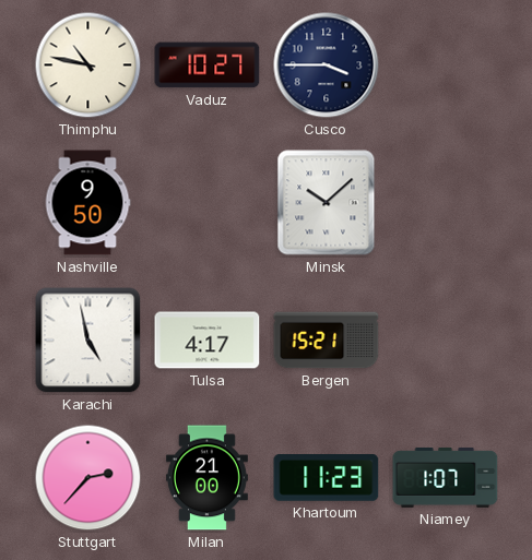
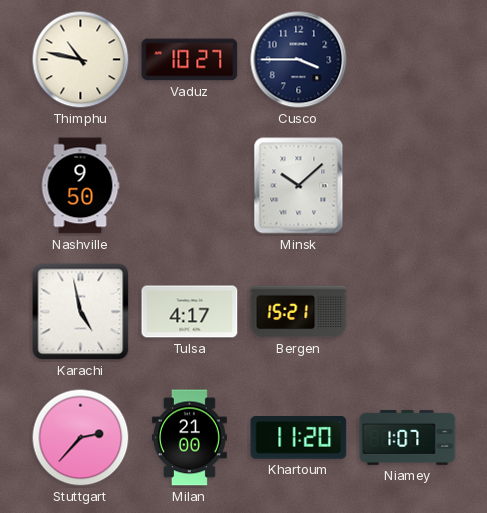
Khartoum: 11:23 -> 11:20
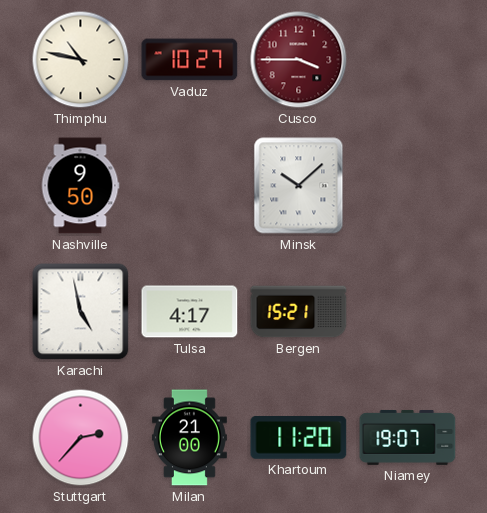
Cusco dial: navy -> burgundy
Niamey: 1:07 -> 19:07
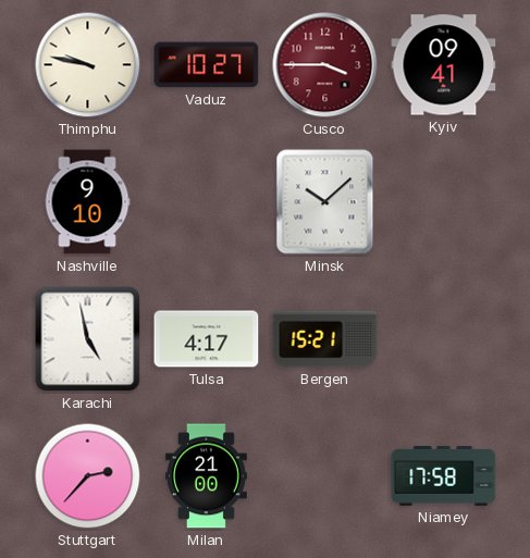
Thimphu: 10:47 -> 9:47
Kyiv: none -> 09:41
Nashville: 9:50 -> 9:10
Khartoum: 11:20 -> none
Niamey: 19:07 -> 17:58
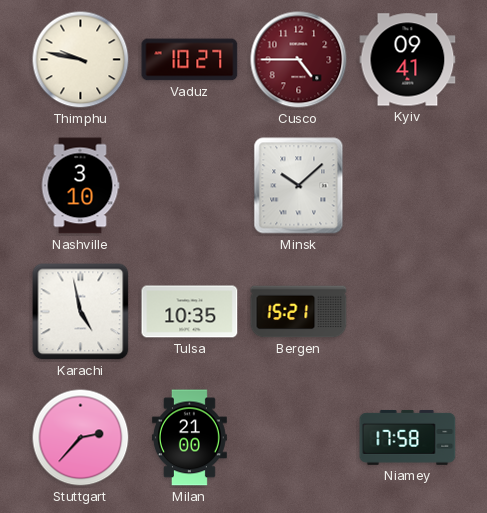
Cusco: 3:45 -> 4:45
Nashville: 9:10 -> 3:10
Tulsa: 4:17 -> 10:35
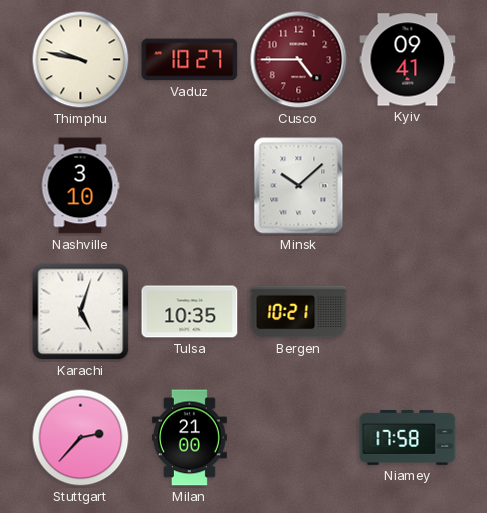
Karachi: 4:58 -> 5:03
Bergen: 15:21 -> 10:21
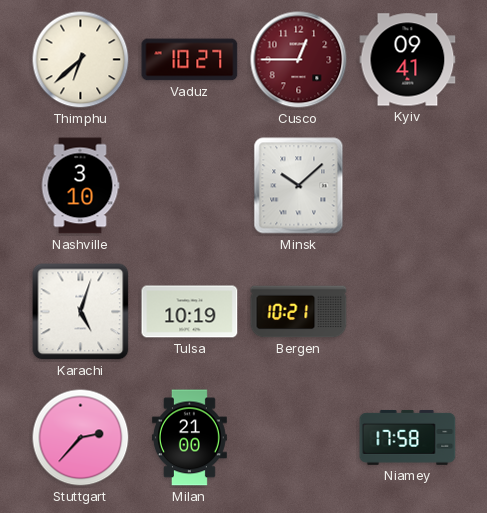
Thimphu: 9:47 -> 6:38
Cusco: 4:45 -> 12:45
Tulsa: 10:35 -> 10:19
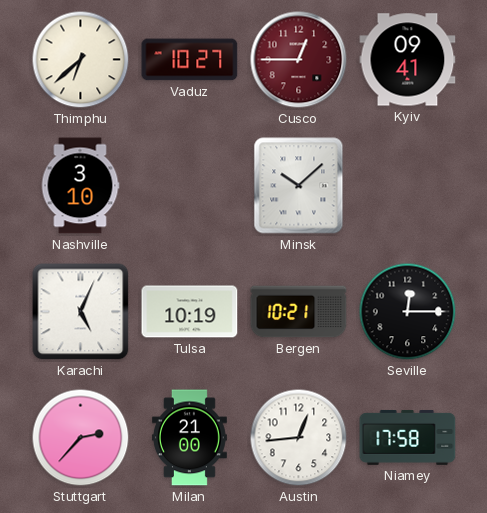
Karachi: 5:03 -> 5:04
Seville: none -> 12:15
Austin: none -> 12:44
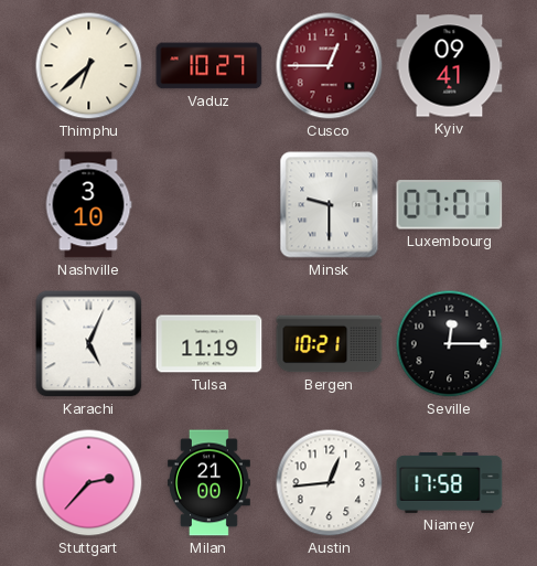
Minsk: 10:08 -> 9:30
Luxembourg: none -> 07:01
Tulsa: 10:19 -> 11:19
